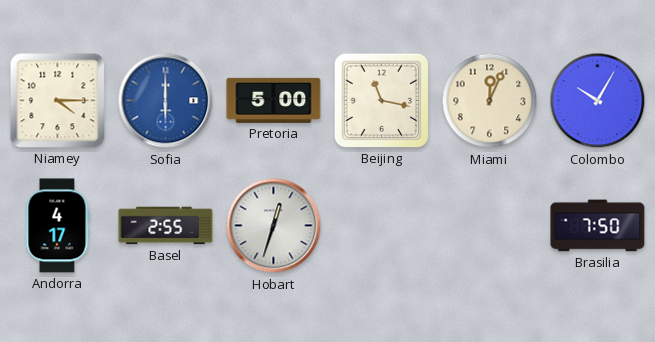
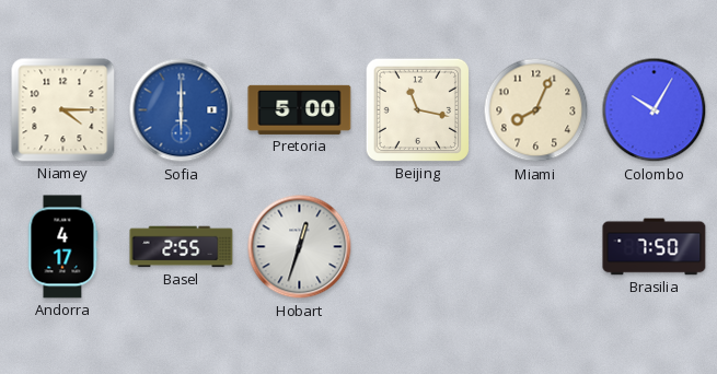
Miami: 12:04 -> 8:04
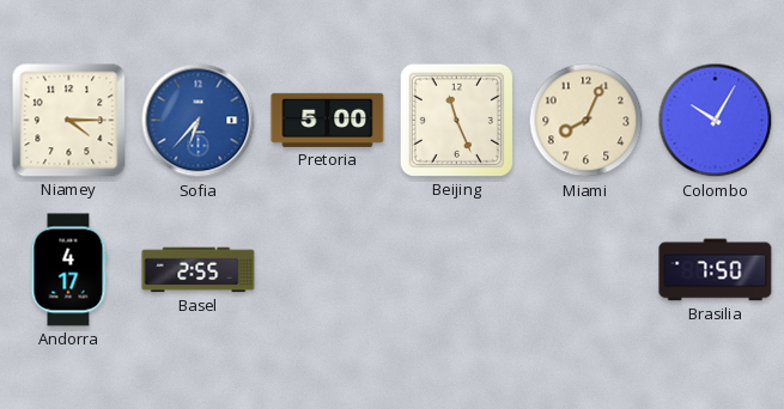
Sofia: 6:00 -> 6:37
Beijing: 11:17 -> 11:26
Hobart: 12:33 -> none
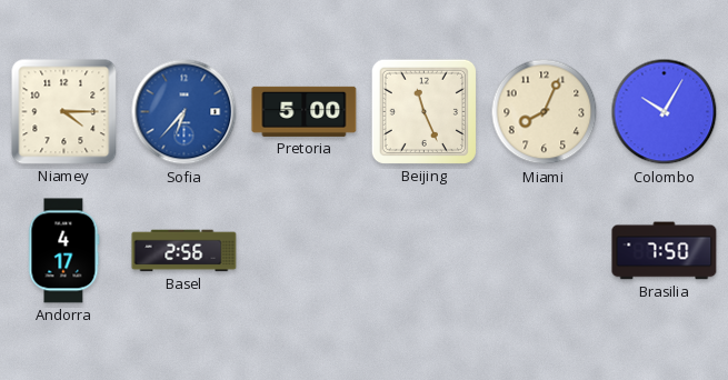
Basel: 2:55 -> 2:56
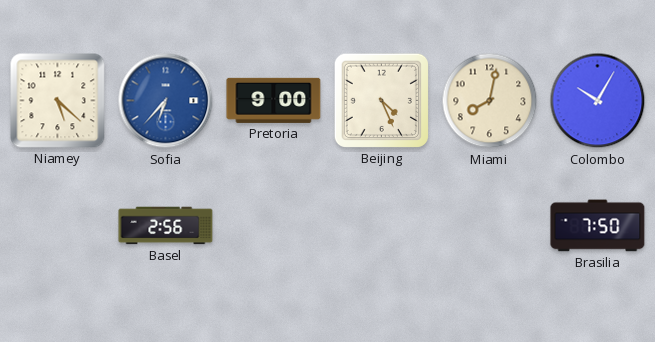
Niamey: 4:15 -> 5:22
Pretoria: 5:00 -> 9:00
Beijing: 11:26 -> 4:26
Miami: 8:04 -> 8:02
Andorra: 4:17 -> none
